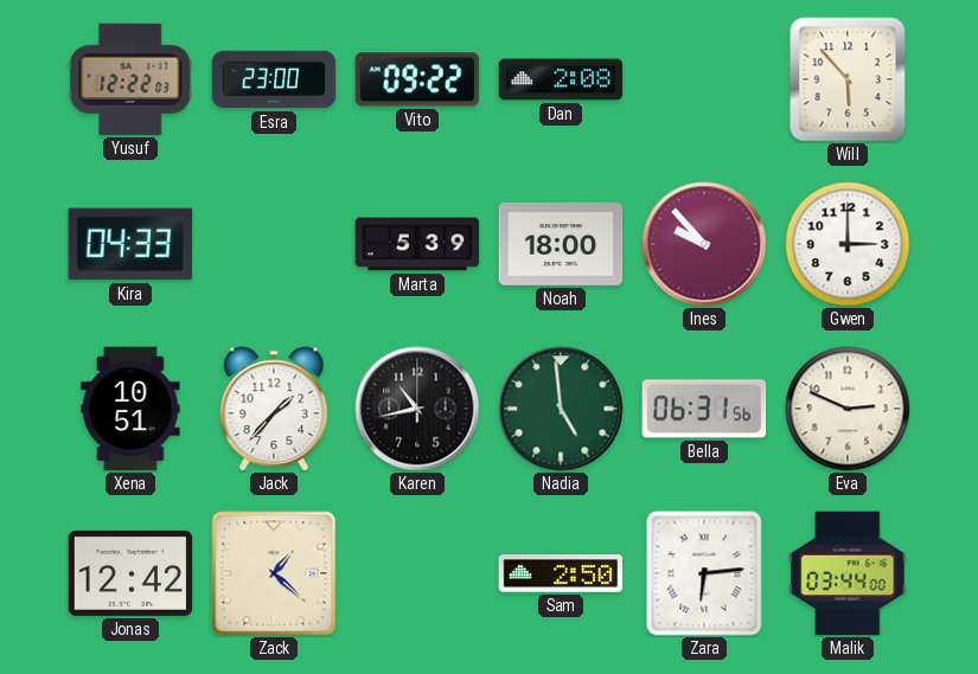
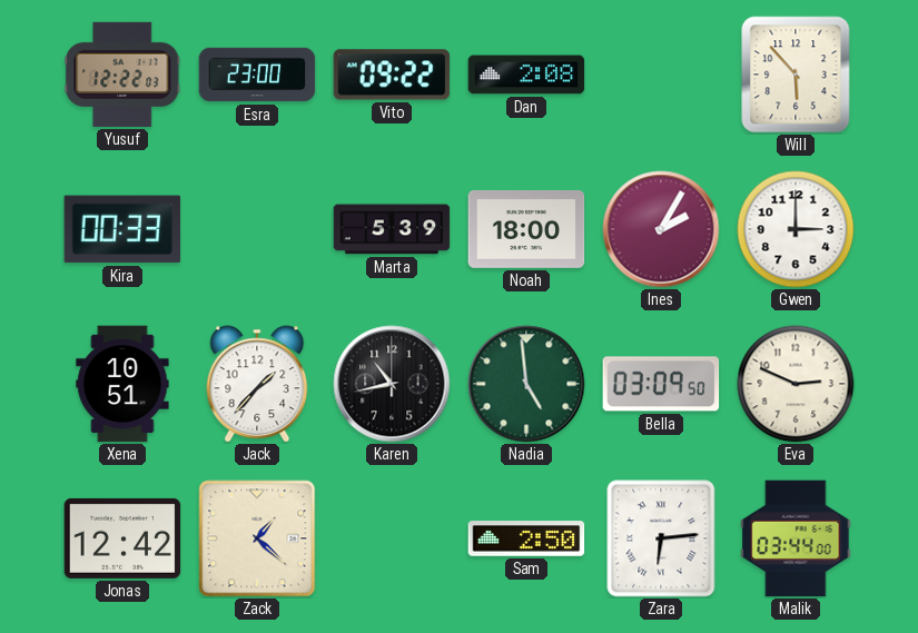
Kira: 04:33 -> 00:33
Ines: 9:53 -> 2:05
Bella: 06:31 -> 03:09
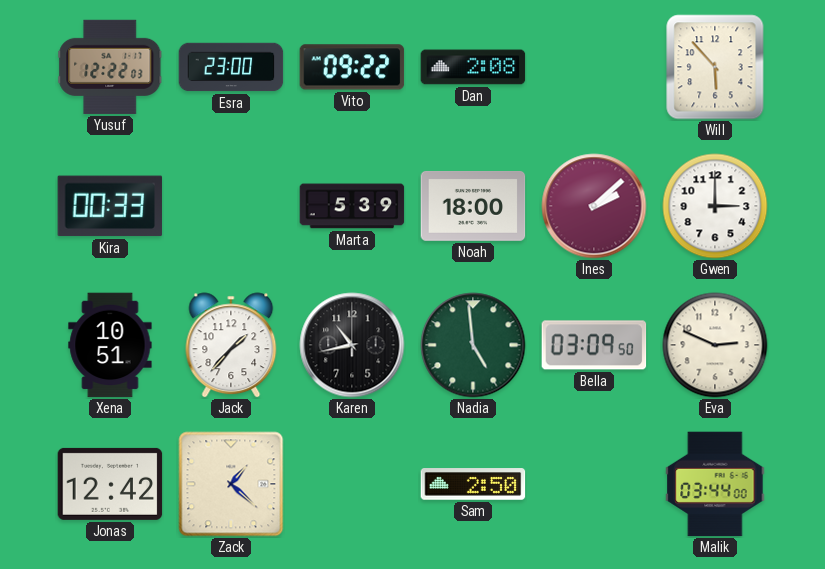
Ines: 2:05 -> 2:08
Zara: 6:14 -> none
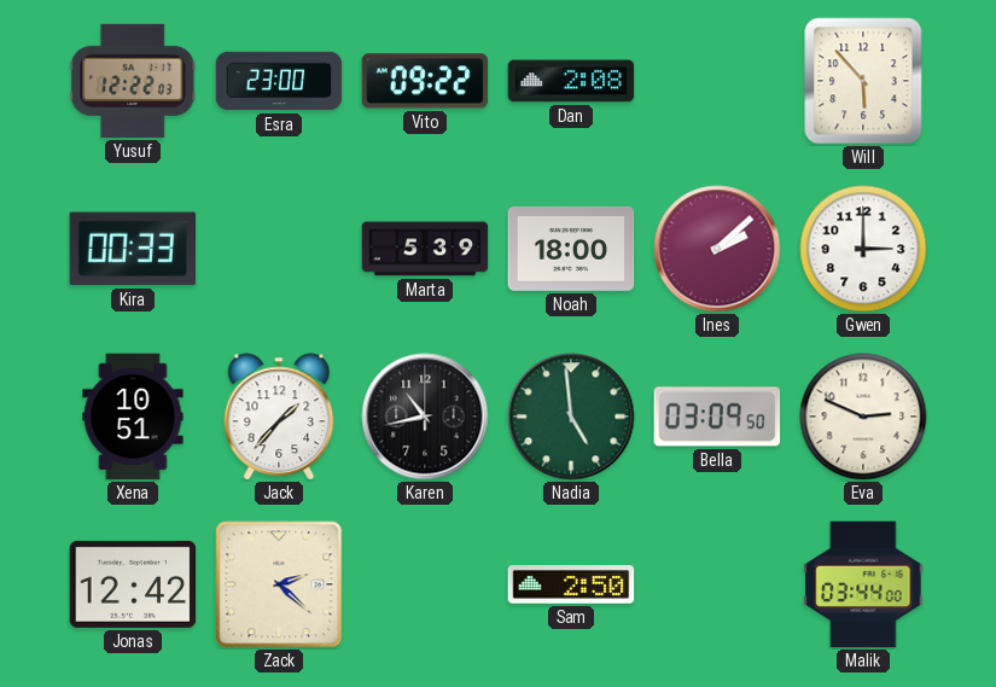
Zack: 1:22 -> 2:22
